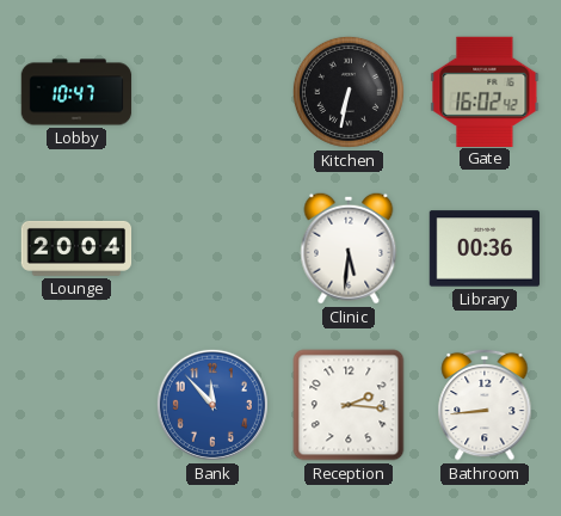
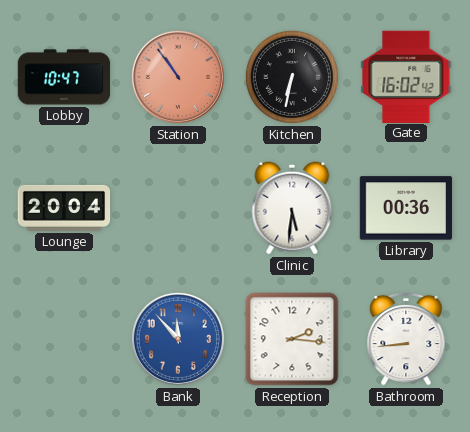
Station: none -> 10:54
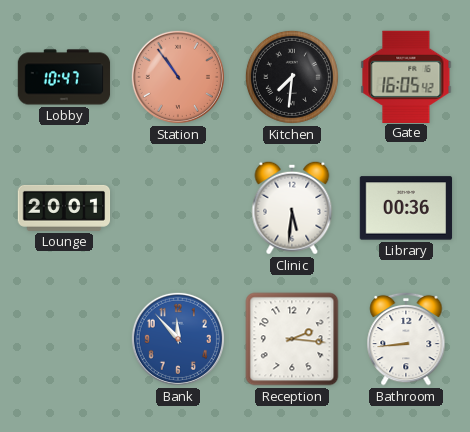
Kitchen: 6:32 -> 7:31
Gate: 16:02 -> 16:05
Lounge: 20:04 -> 20:01
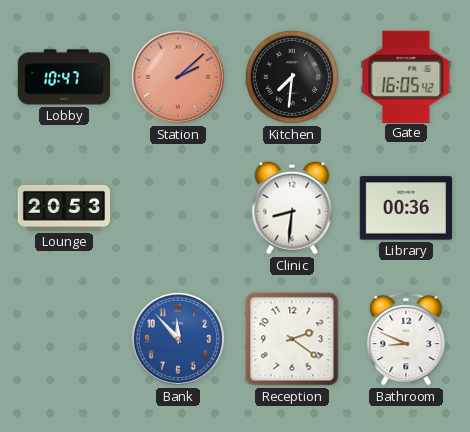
Station: 10:54 -> 2:08
Lounge: 20:01 -> 20:53
Clinic: 5:31 -> 8:31
Reception: 2:16 -> 2:21
Bathroom: 8:44 -> 8:49
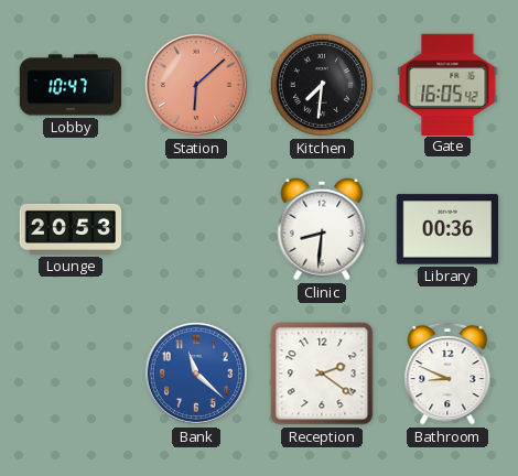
Station: 2:08 -> 6:08
Bank: 11:53 -> 11:22
